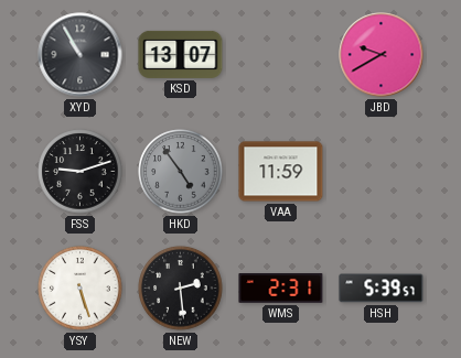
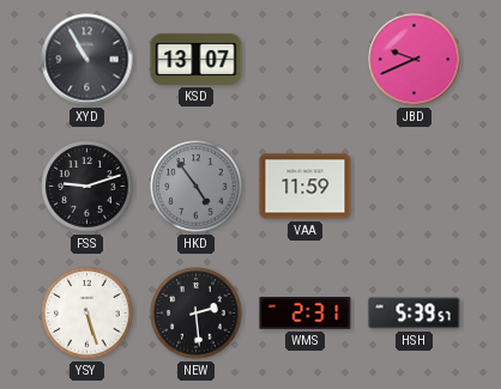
JBD: 9:40 -> 9:41
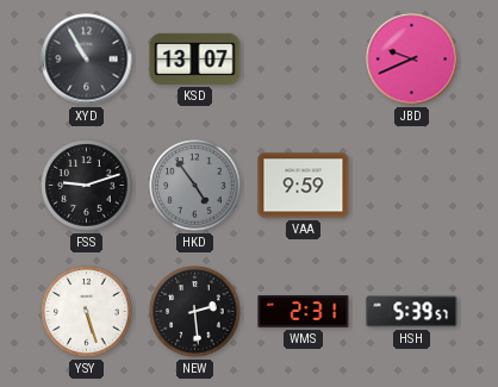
VAA: 11:59 -> 9:59
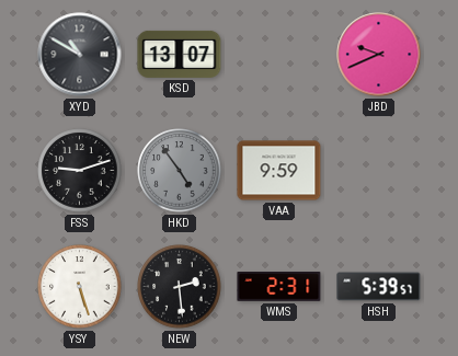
XYD: 10:55 -> 10:50
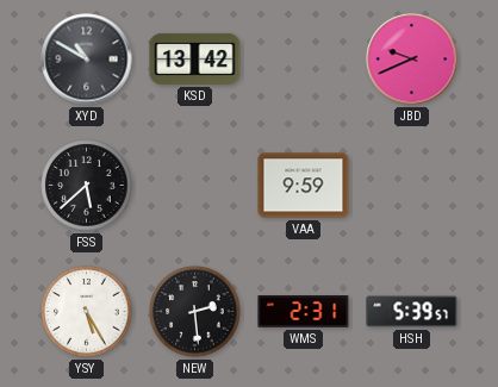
KSD: 13:07 -> 13:42
FSS: 9:12 -> 5:38
HKD: 4:54 -> none
YSY: 5:27 -> 5:25
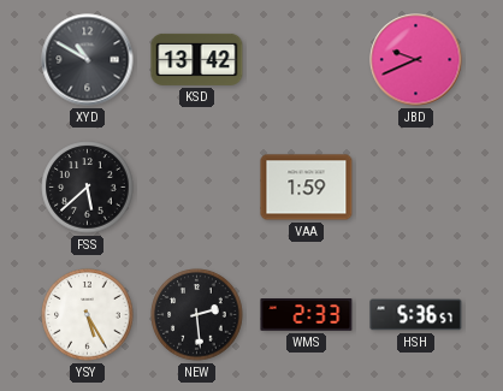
VAA: 9:59 -> 1:59
WMS: 2:31 -> 2:33
HSH: 5:39 -> 5:36
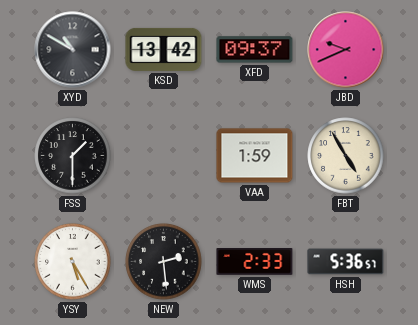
XFD: none -> 09:37
FSS: 5:38 -> 1:30
FBT: none -> 4:55
